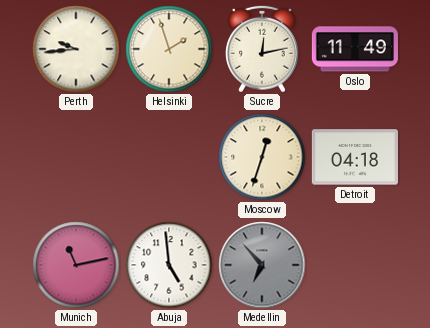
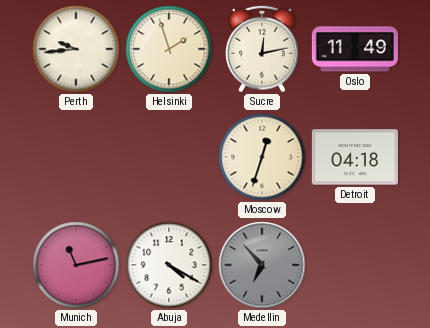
Abuja: 4:59 -> 4:20
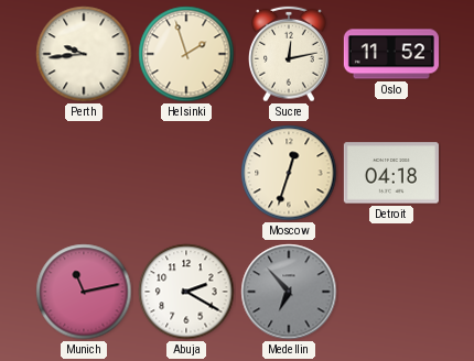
Oslo: 11:49 -> 11:52
Abuja: 4:20 -> 2:20
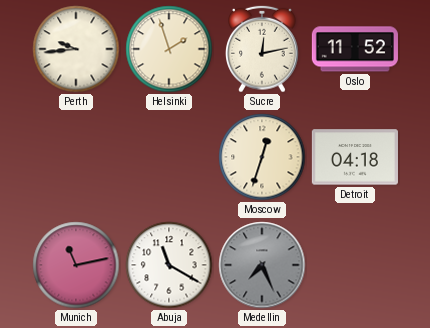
Abuja: 2:20 -> 11:20
Medellin: 6:53 -> 7:26
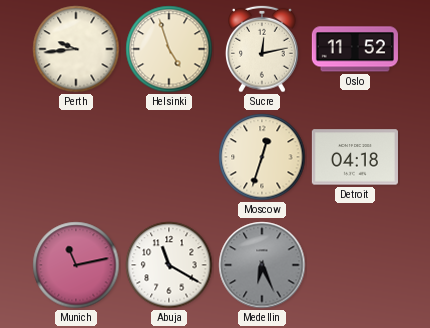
Helsinki: 1:57 -> 4:57
Medellin: 7:26 -> 6:26
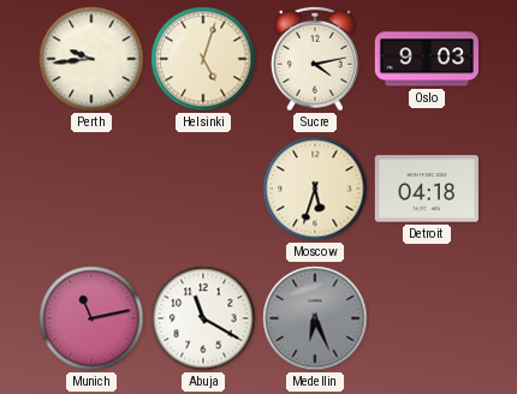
Helsinki: 4:57 -> 5:03
Sucre: 12:13 -> 4:13
Oslo: 11:52 -> 9:03
Moscow: 12:33 -> 5:33
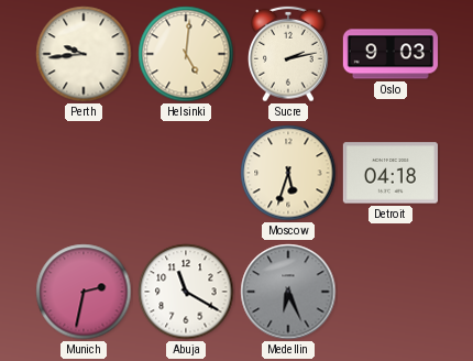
Helsinki: 5:03 -> 5:01
Sucre: 4:13 -> 2:13
Munich: 11:13 -> 2:32
